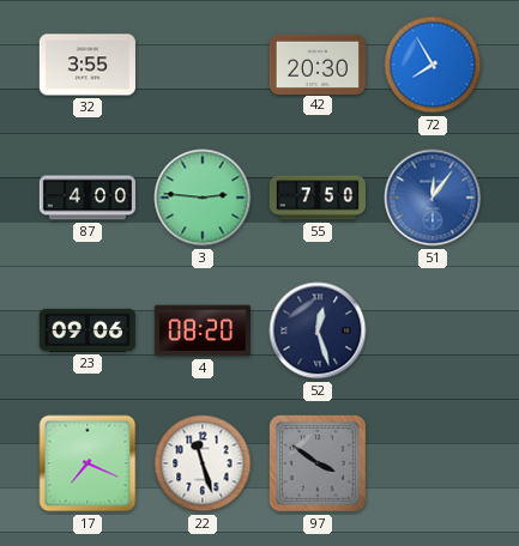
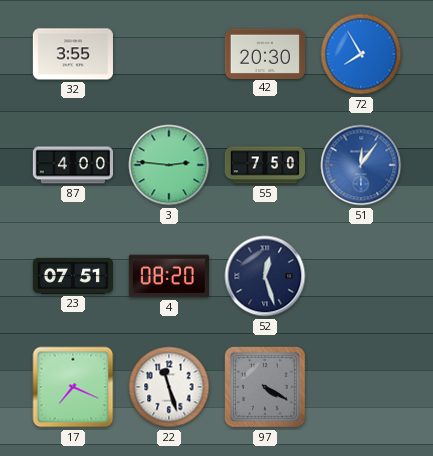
23: 09:06 -> 07:51
97: 3:51 -> 4:20
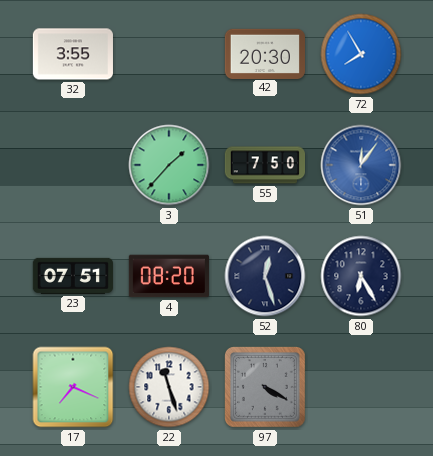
87: 4:00 -> none
3: 2:46 -> 1:37
80: none -> 6:25
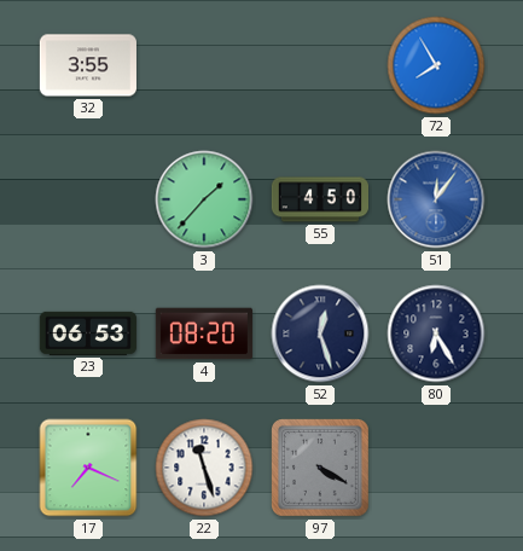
42: 20:30 -> none
55: 7:50 -> 4:50
23: 07:51 -> 06:53
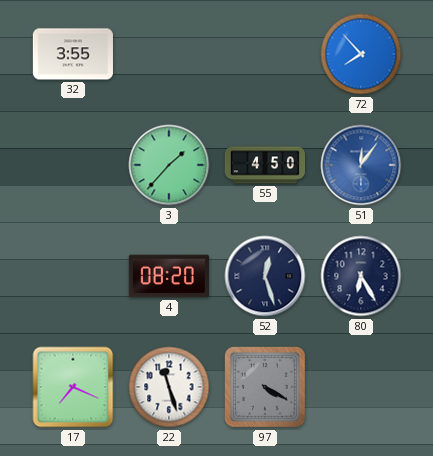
72: 7:55 -> 7:53
23: 06:53 -> none
